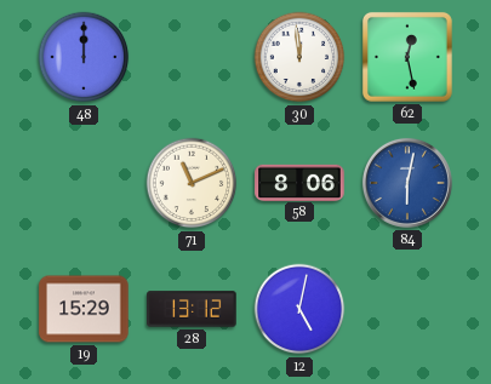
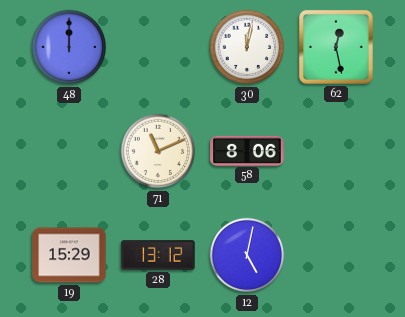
30: 11:59 -> 12:02
84: 6:02 -> none
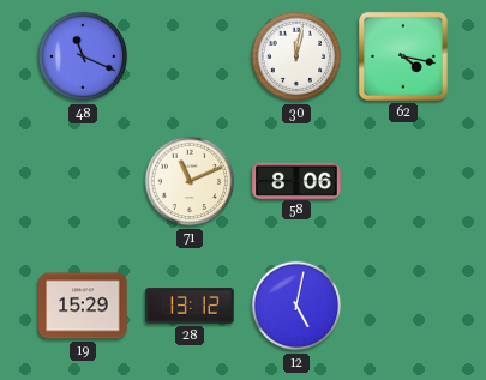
48: 12:00 -> 11:19
62: 12:28 -> 4:17
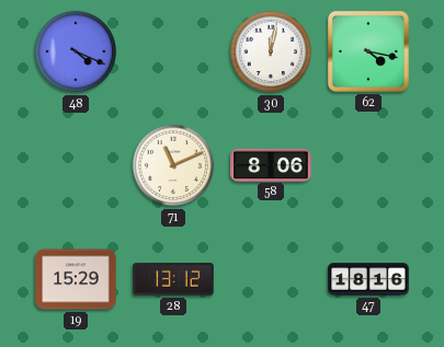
48: 11:19 -> 4:19
12: 5:02 -> none
47: none -> 18:16
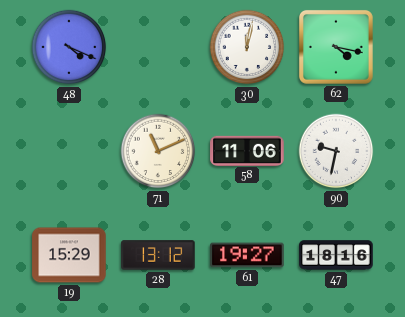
58: 8:06 -> 11:06
90: none -> 9:32
61: none -> 19:27
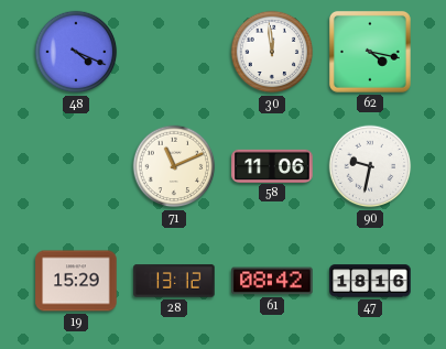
30: 12:02 -> 11:59
61: 19:27 -> 08:42
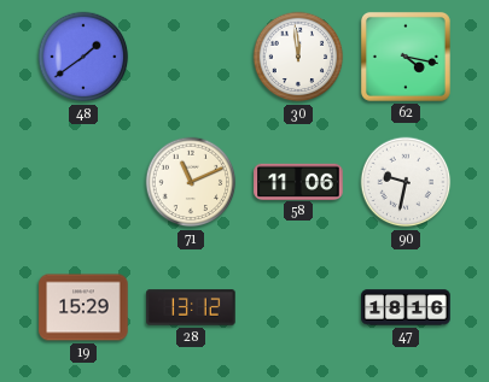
48: 4:19 -> 1:39
61: 08:42 -> none
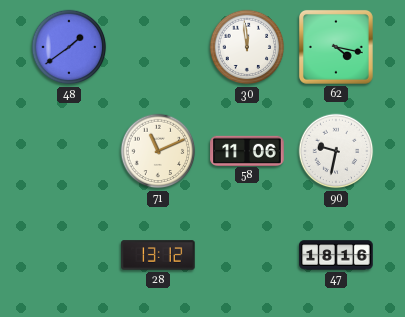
19: 15:29 -> none
